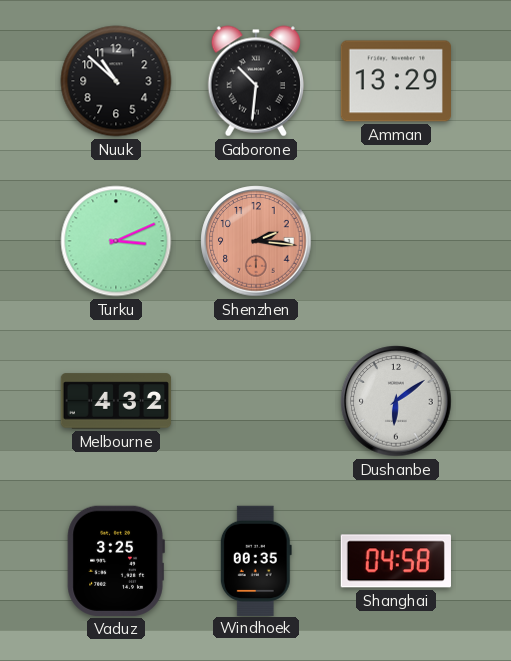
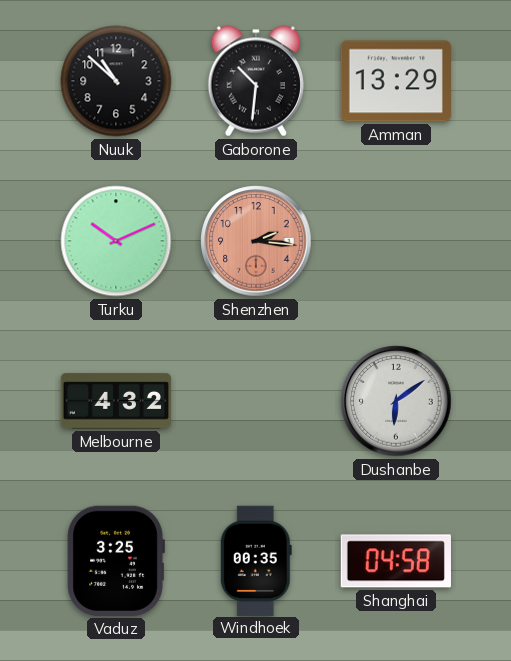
Turku: 3:11 -> 10:11
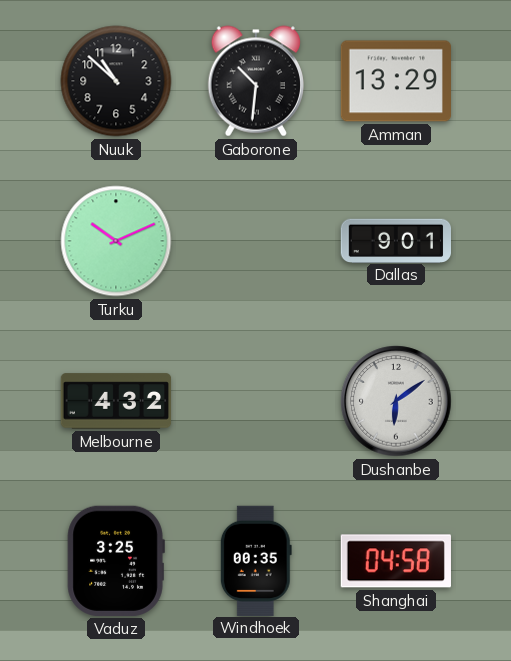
Shenzhen: 2:16 -> none
Dallas: none -> 9:01
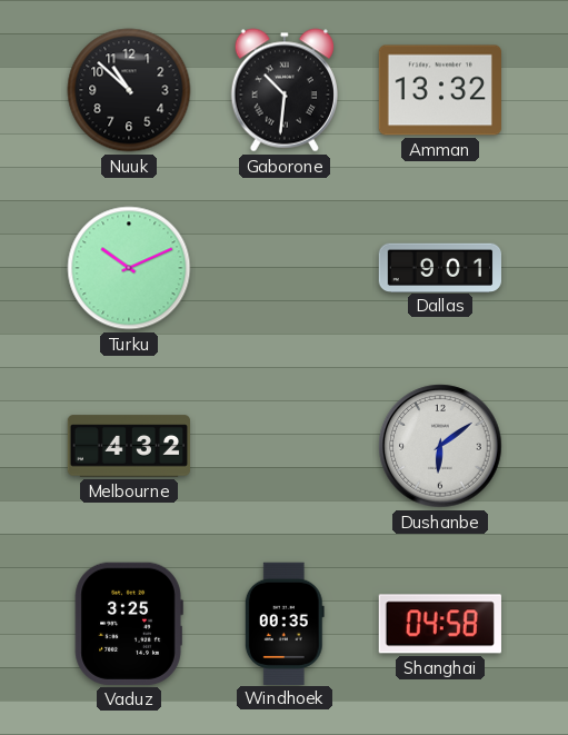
Amman: 13:29 -> 13:32
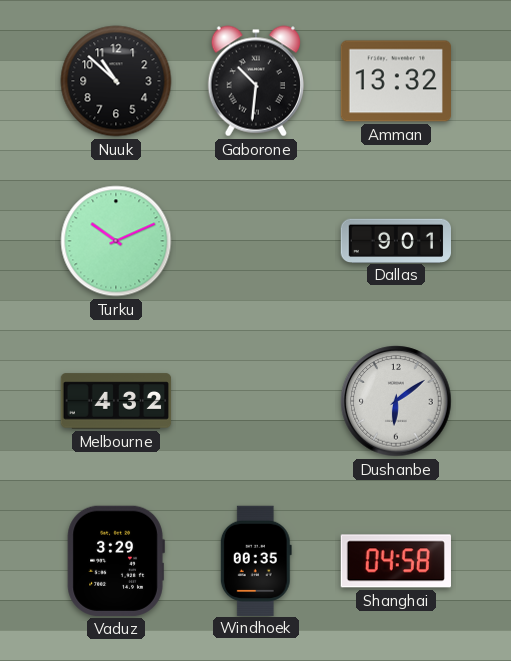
Vaduz: 3:25 -> 3:29
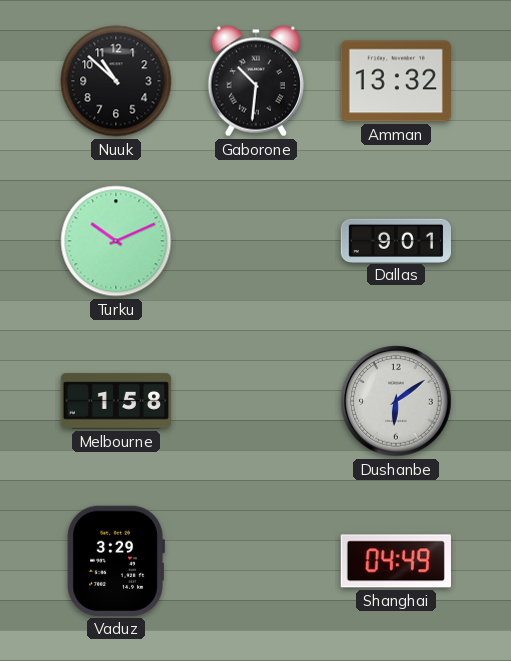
Melbourne: 4:32 -> 1:58
Windhoek: 00:35 -> none
Shanghai: 04:58 -> 04:49
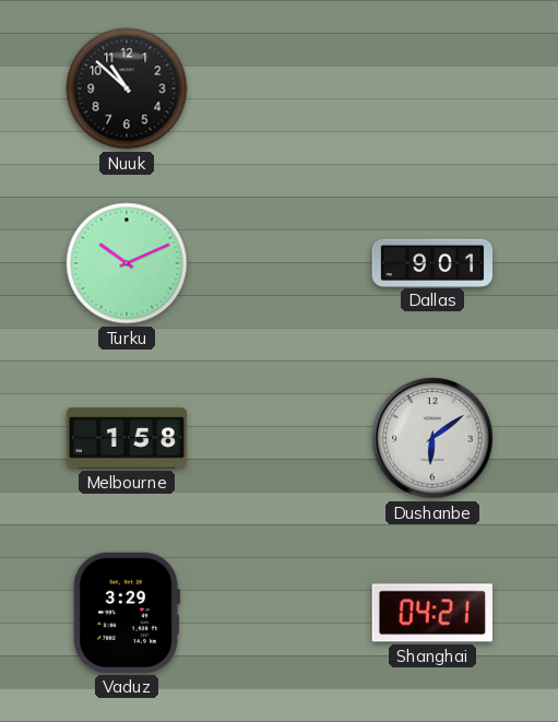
Gaborone: 10:31 -> none
Amman: 13:32 -> none
Shanghai: 04:49 -> 04:21
